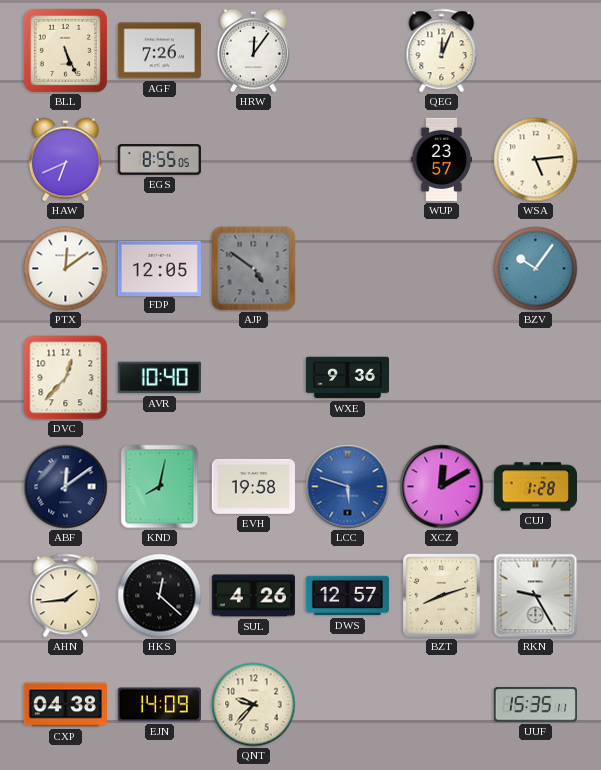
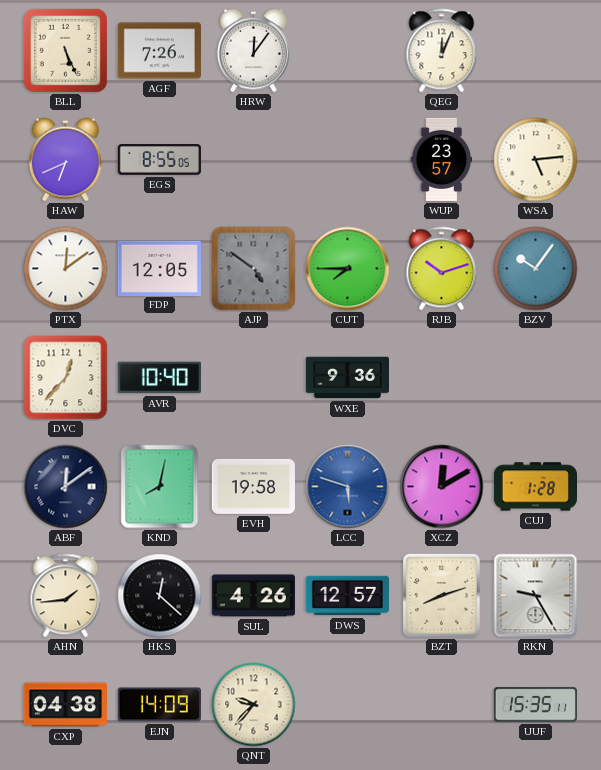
CUT: none -> 7:45
RJB: none -> 10:12
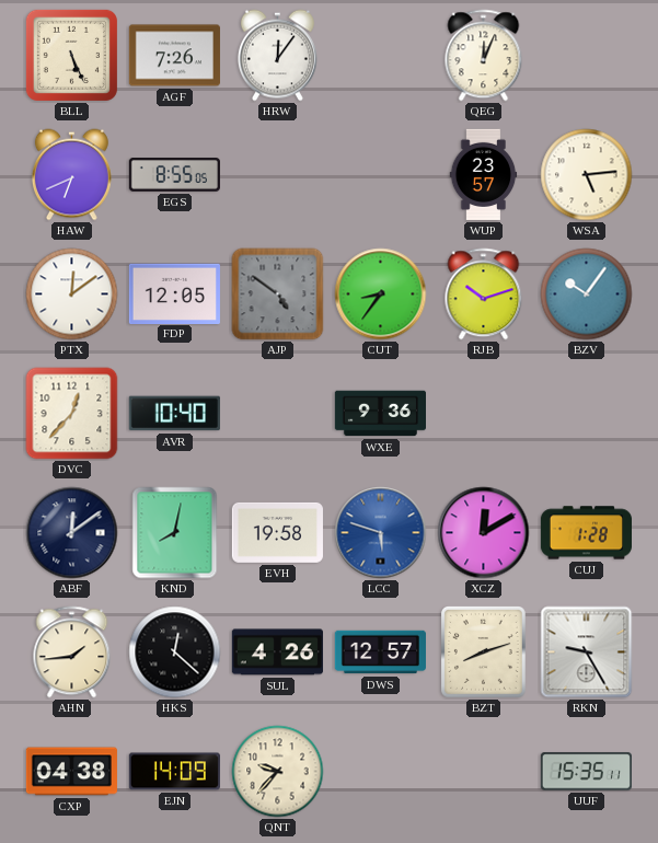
CUT: 7:45 -> 8:36
